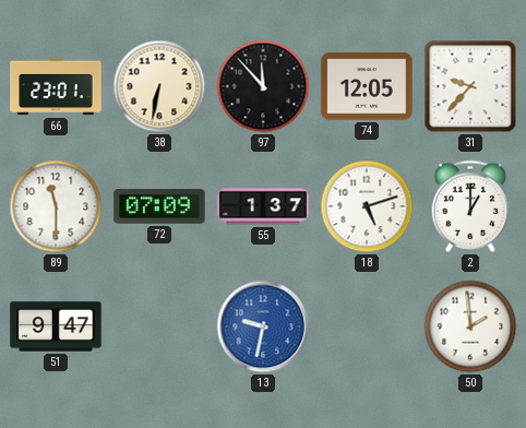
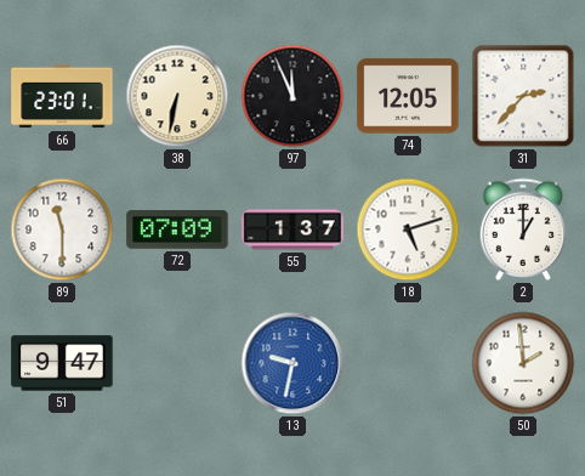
97: 11:53 -> 11:56
31: 9:37 -> 2:37
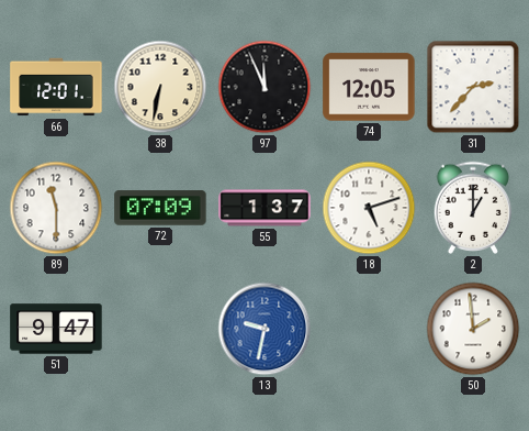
66: 23:01 -> 12:01
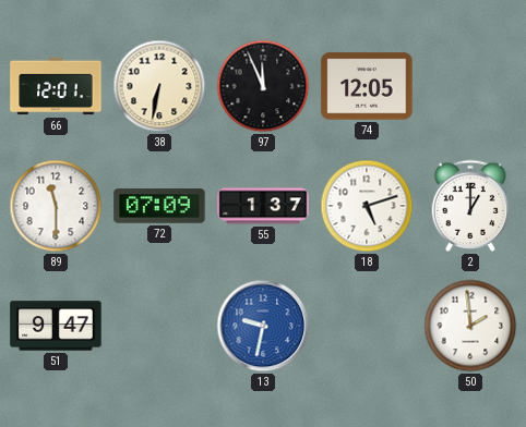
31: 2:37 -> none
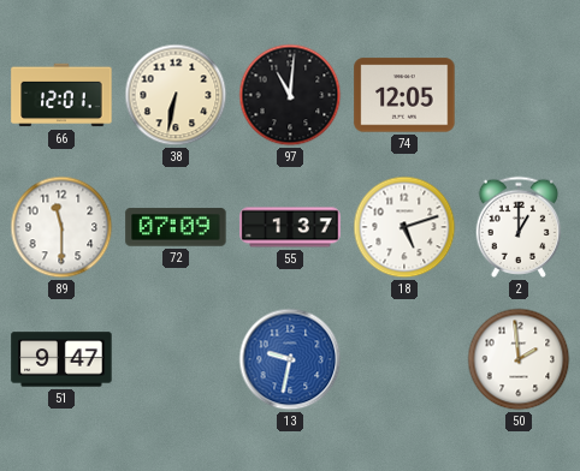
97: 11:56 -> 11:01
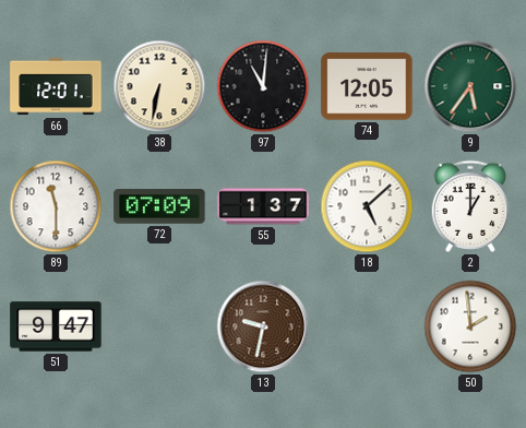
9: none -> 5:36
18: 5:12 -> 5:08
13 dial: blue -> brown
